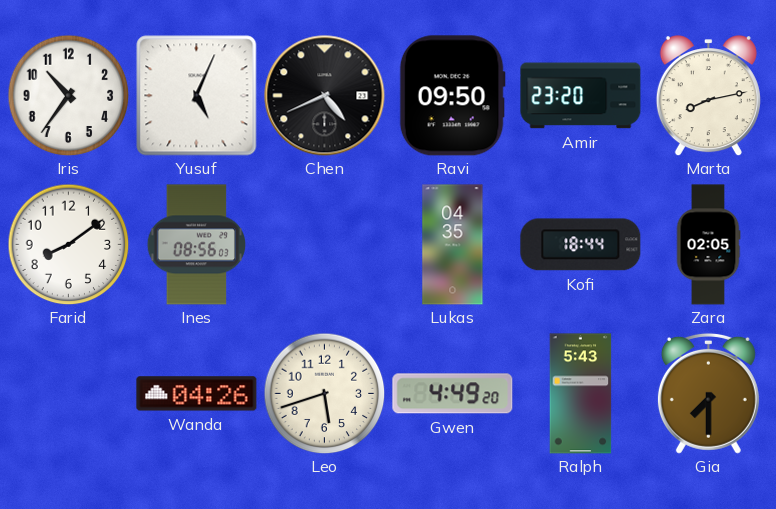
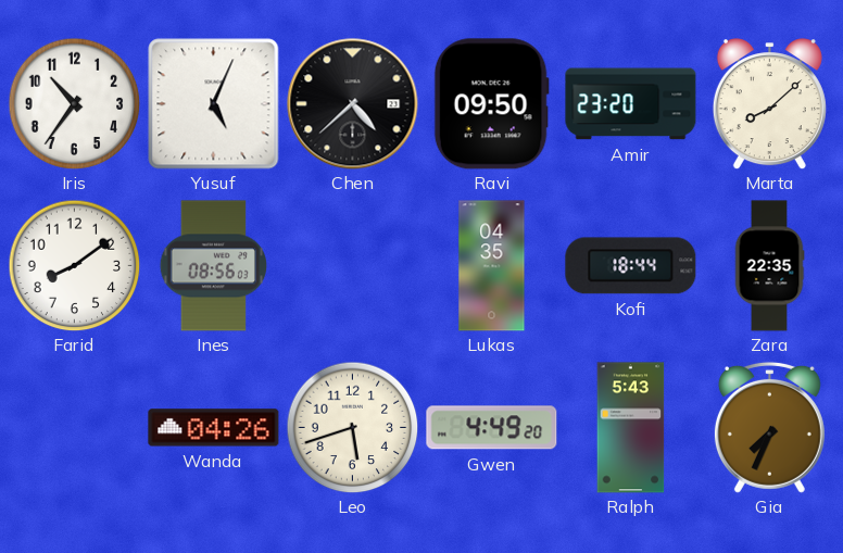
Chen: 4:41 -> 4:38
Marta: 8:13 -> 8:08
Zara: 02:05 -> 22:35
Gia: 7:30 -> 7:34
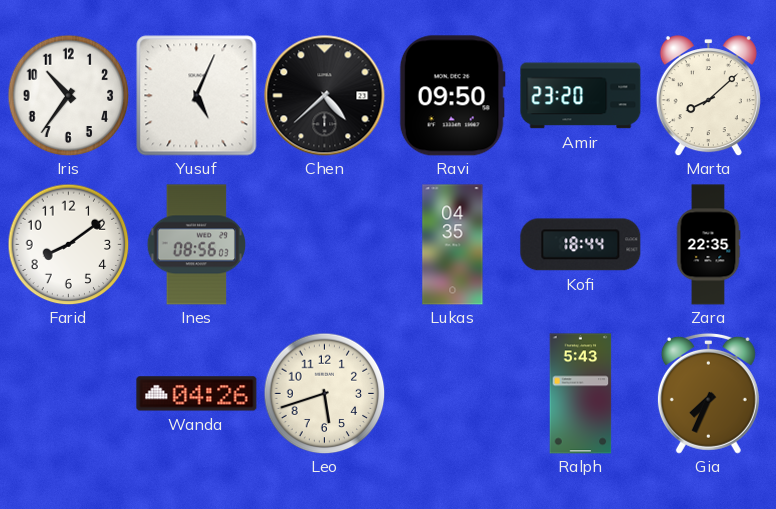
Gwen: 4:49 -> none
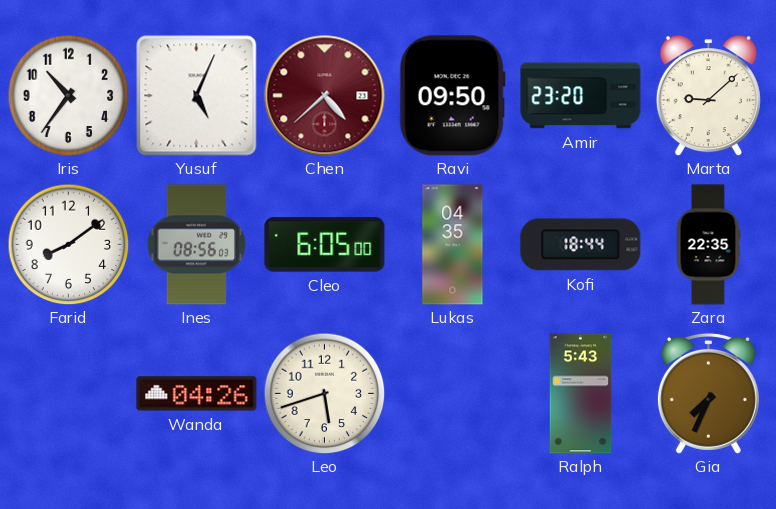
Chen dial: black -> burgundy
Marta: 8:08 -> 9:08
Cleo: none -> 6:05
